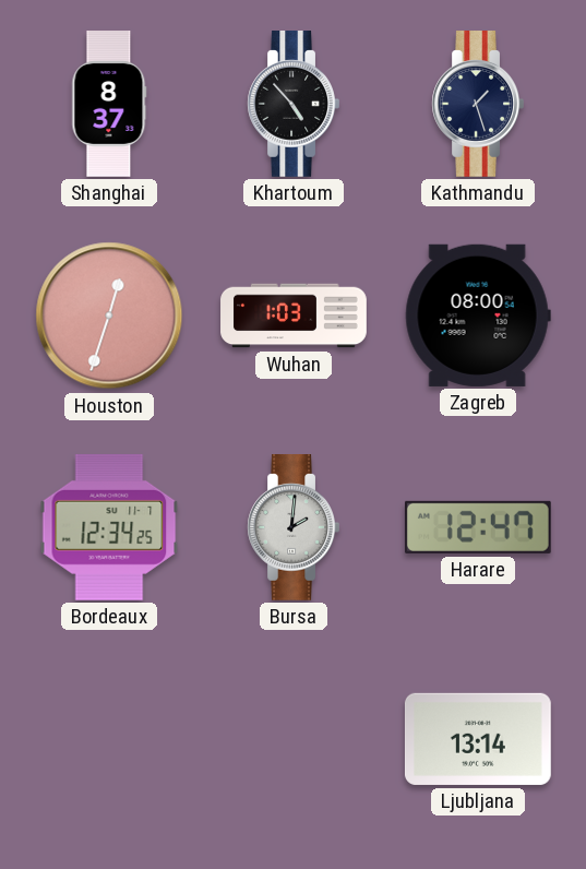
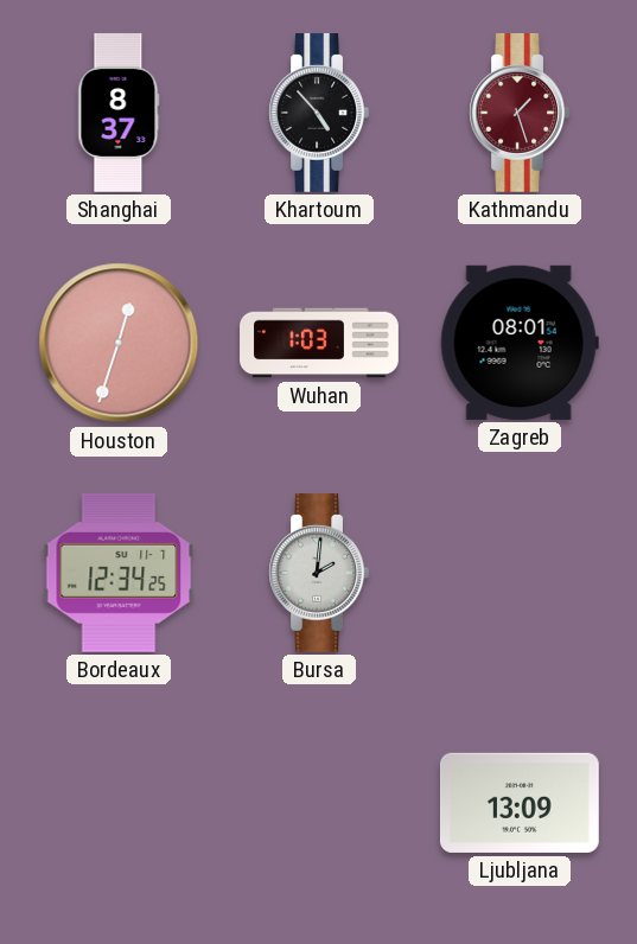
Kathmandu dial: navy -> burgundy
Zagreb: 08:00 -> 08:01
Harare: 12:47 -> none
Ljubljana: 13:14 -> 13:09
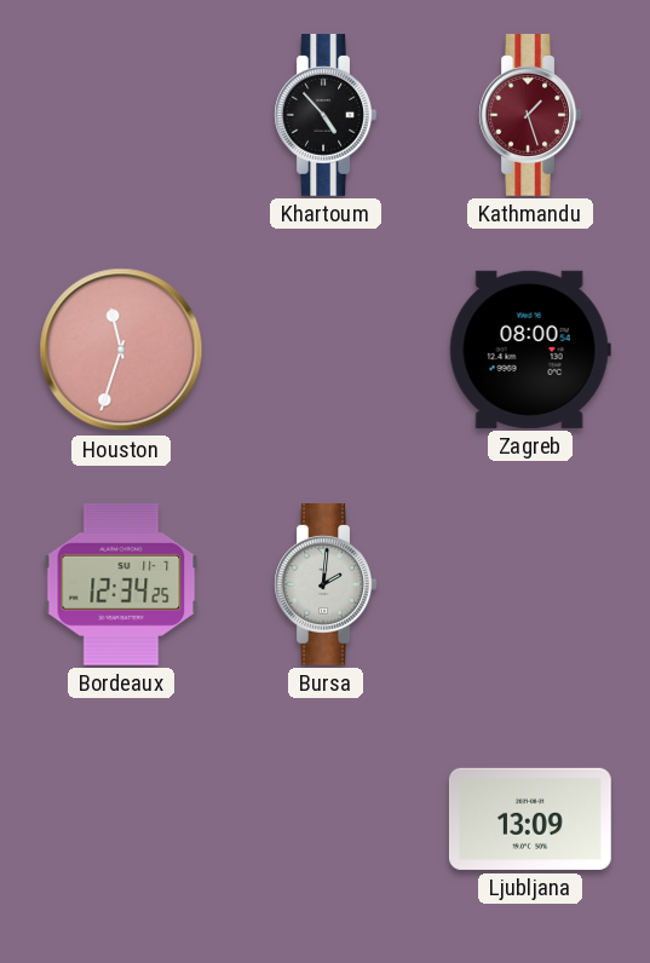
Shanghai: 8:37 -> none
Houston: 12:33 -> 11:33
Wuhan: 1:03 -> none
Zagreb: 08:01 -> 08:00
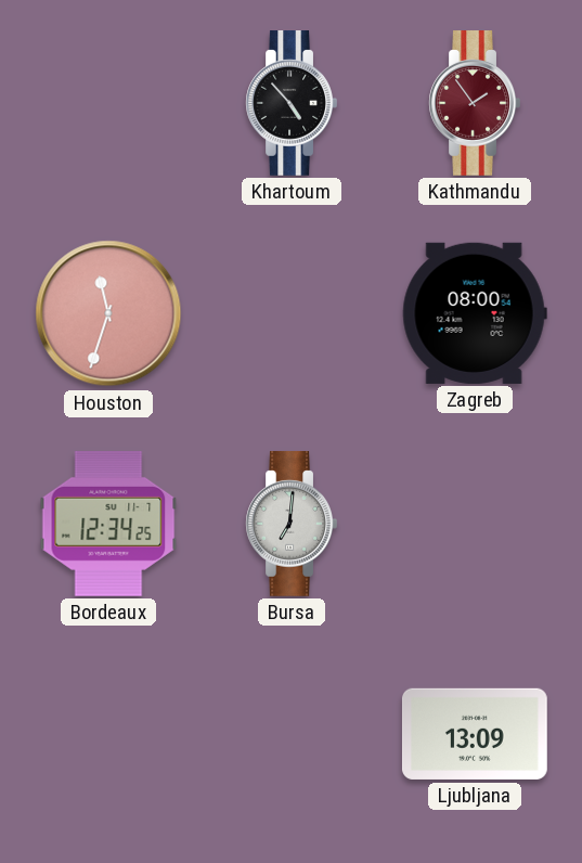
Kathmandu: 1:27 -> 1:54
Bursa: 2:01 -> 7:01
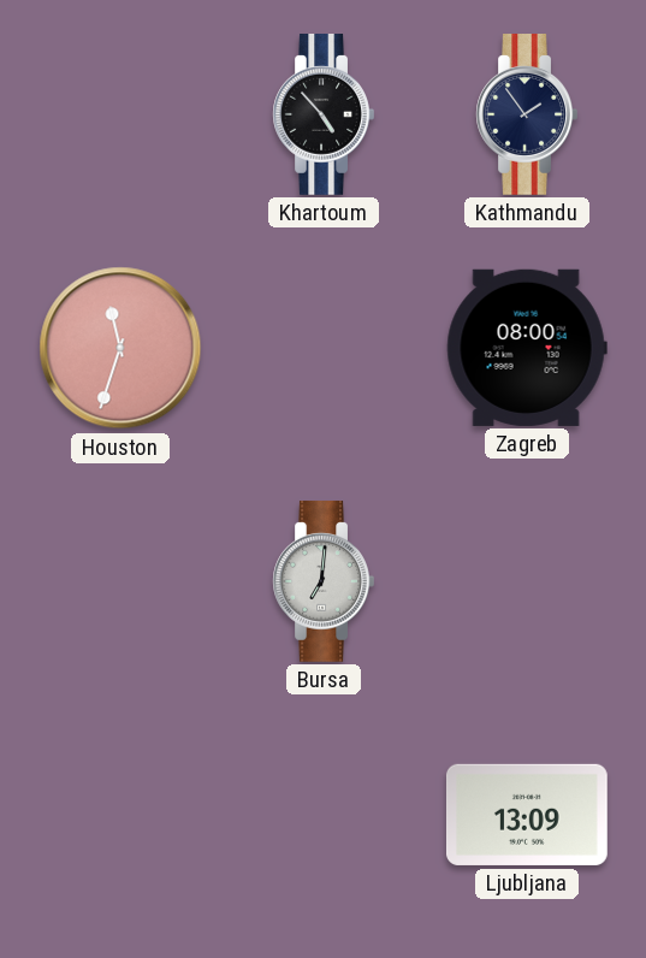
Kathmandu dial: burgundy -> navy
Bordeaux: 12:34 -> none
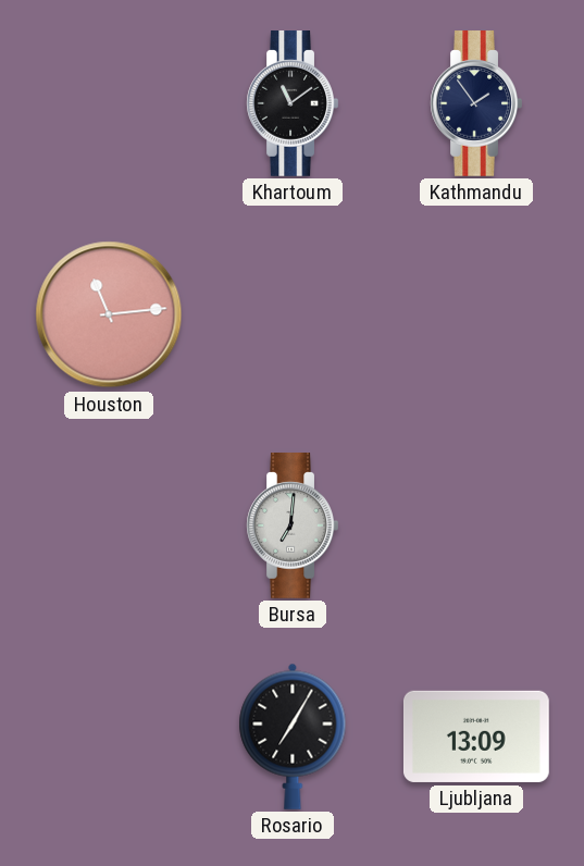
Khartoum: 4:53 -> 11:09
Houston: 11:33 -> 11:14
Zagreb: 08:00 -> none
Rosario: none -> 7:05
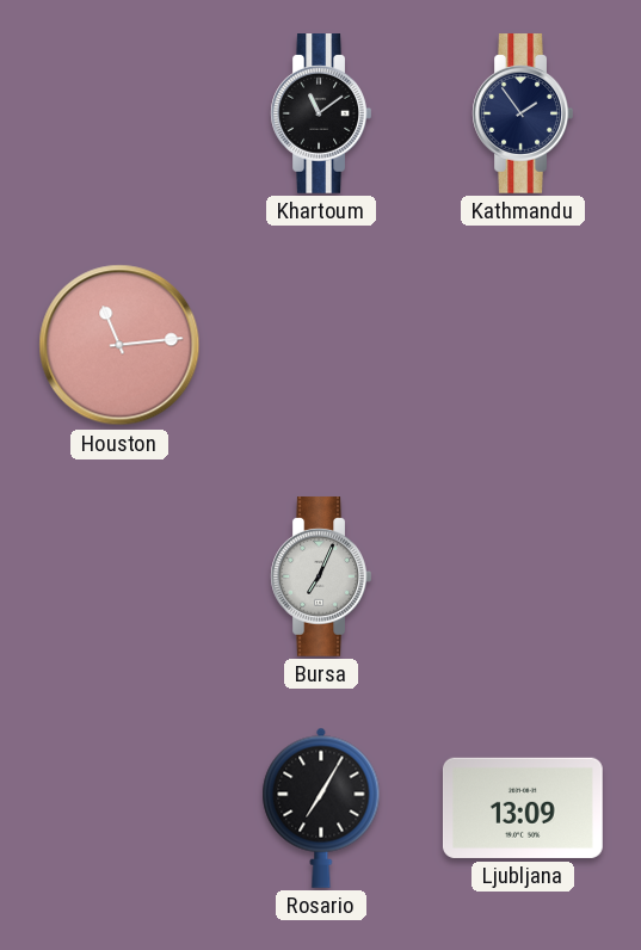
Bursa: 7:01 -> 7:04
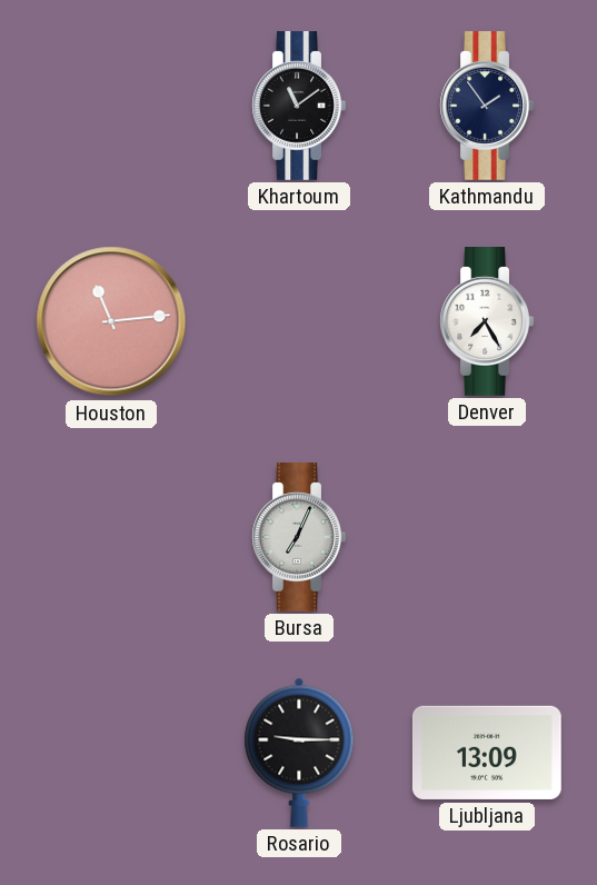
Denver: none -> 7:25
Rosario: 7:05 -> 9:15
